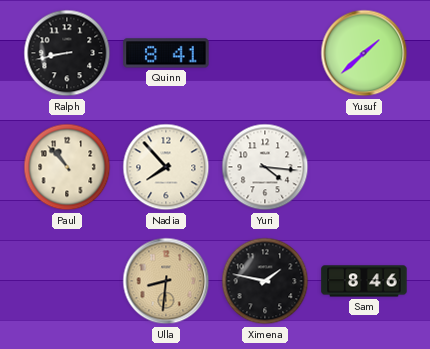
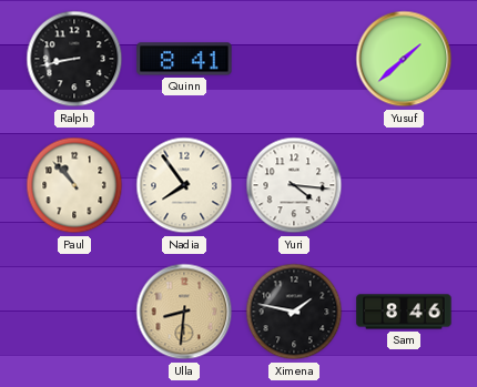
Nadia: 7:53 -> 7:54
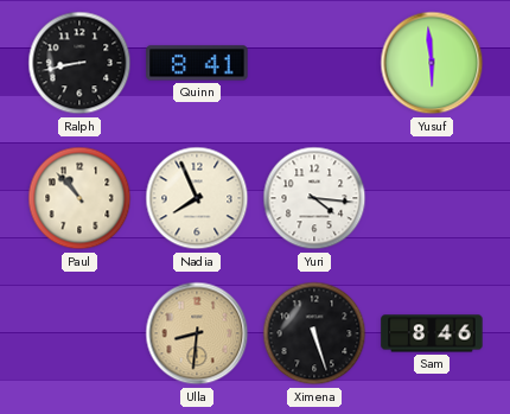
Yusuf: 1:38 -> 5:59
Nadia: 7:54 -> 7:56
Ximena: 1:47 -> 5:27
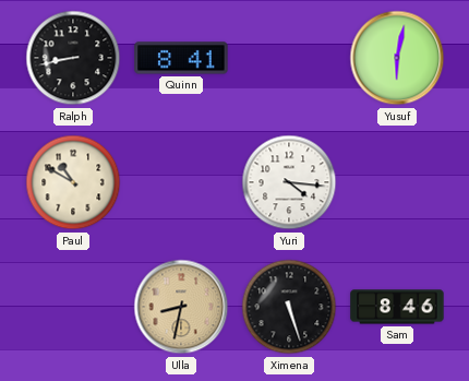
Yusuf: 5:59 -> 6:02
Paul: 10:53 -> 10:50
Nadia: 7:56 -> none
Ulla: 8:31 -> 8:32
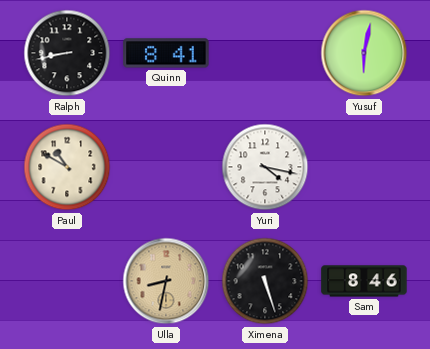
Yuri: 4:16 -> 4:17
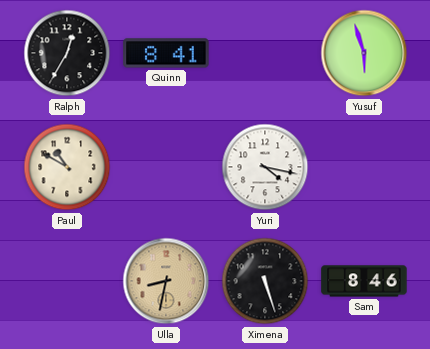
Ralph: 8:43 -> 12:35
Yusuf: 6:02 -> 5:57
